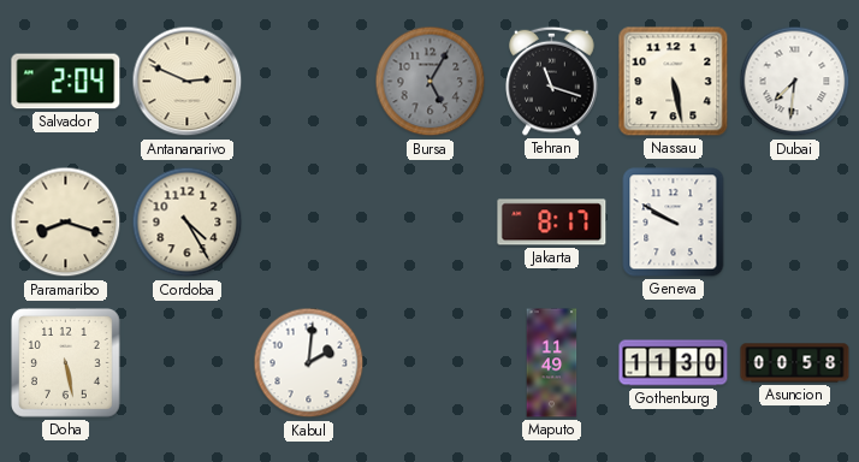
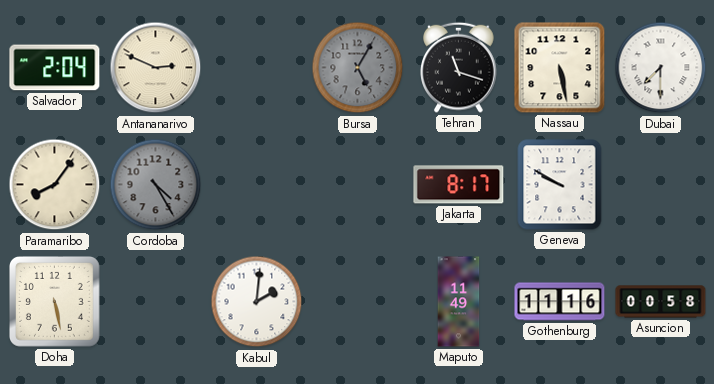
Dubai: 7:31 -> 7:30
Paramaribo: 8:18 -> 8:06
Cordoba dial: cream -> grey
Gothenburg: 11:30 -> 11:16
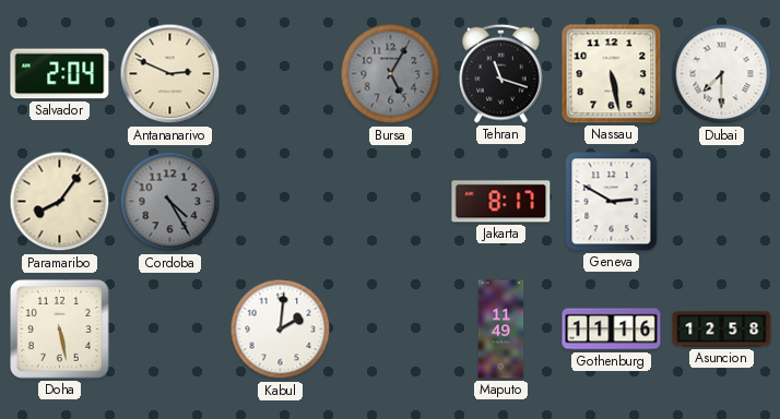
Geneva: 9:50 -> 2:50
Asuncion: 00:58 -> 12:58
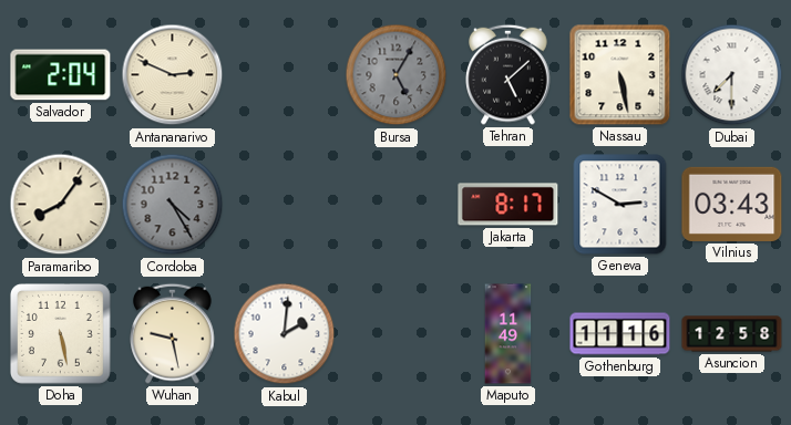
Tehran: 11:18 -> 5:08
Vilnius: none -> 03:43
Wuhan: none -> 9:28
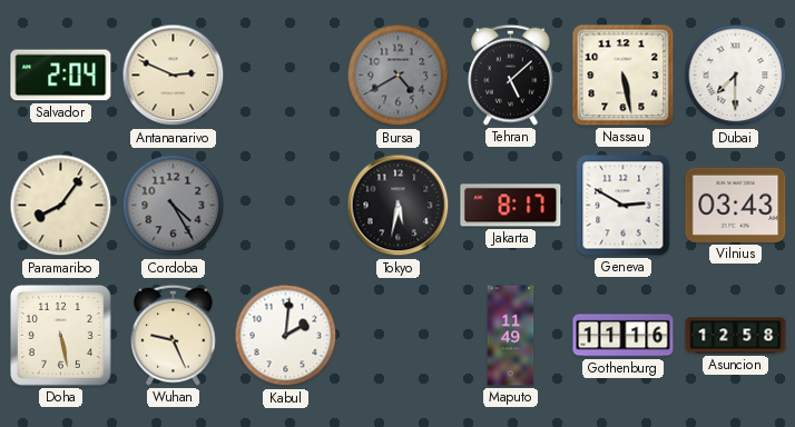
Bursa: 5:05 -> 4:40
Tokyo: none -> 5:32
Wuhan: 9:28 -> 9:26
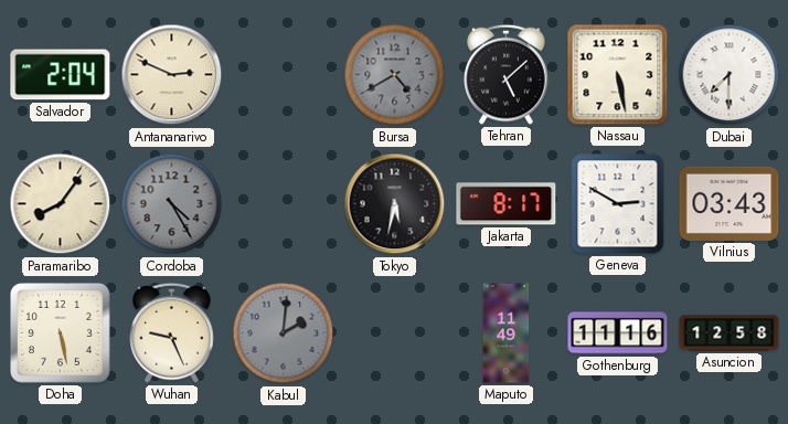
Kabul dial: white -> grey
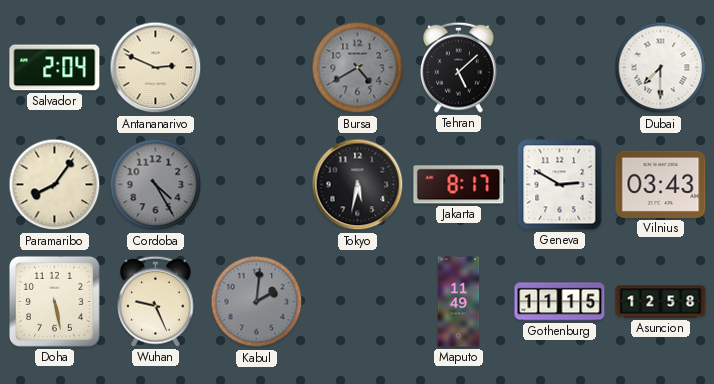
Nassau: 5:28 -> none
Gothenburg: 11:16 -> 11:15
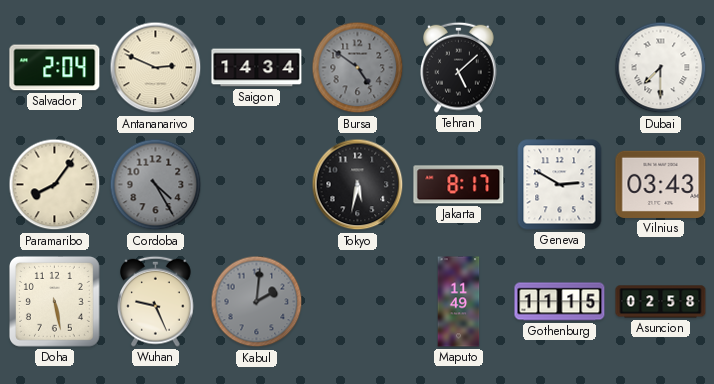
Saigon: none -> 14:34
Bursa: 4:40 -> 4:51
Asuncion: 12:58 -> 02:58
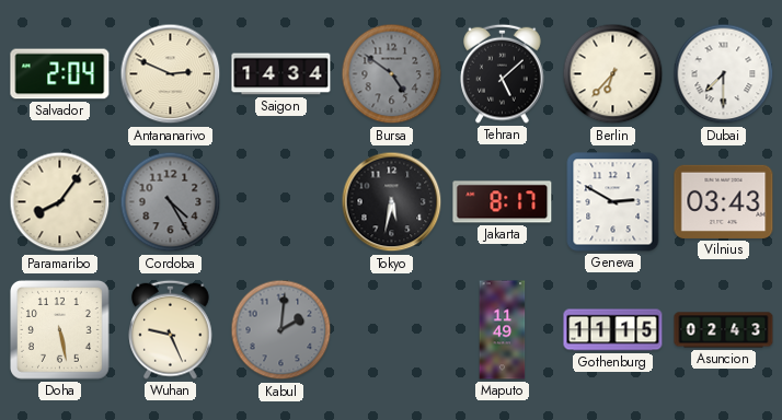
Berlin: none -> 6:37
Asuncion: 02:58 -> 02:43
